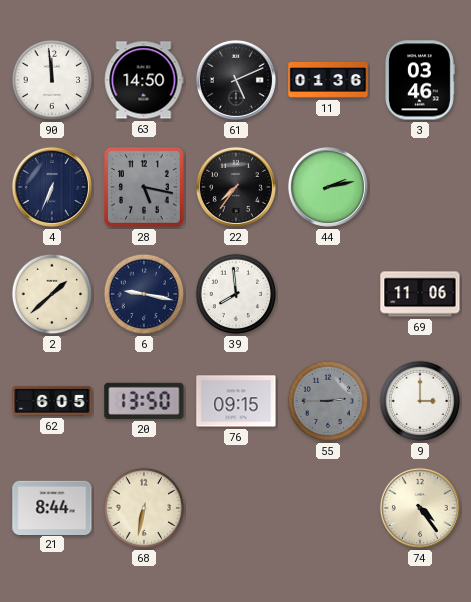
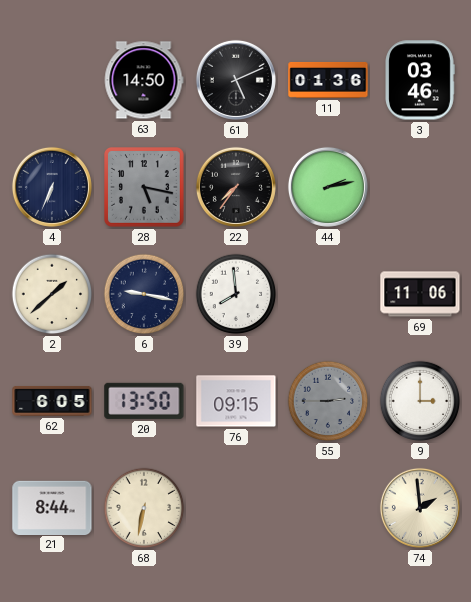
90: 11:59 -> none
74: 4:24 -> 1:59
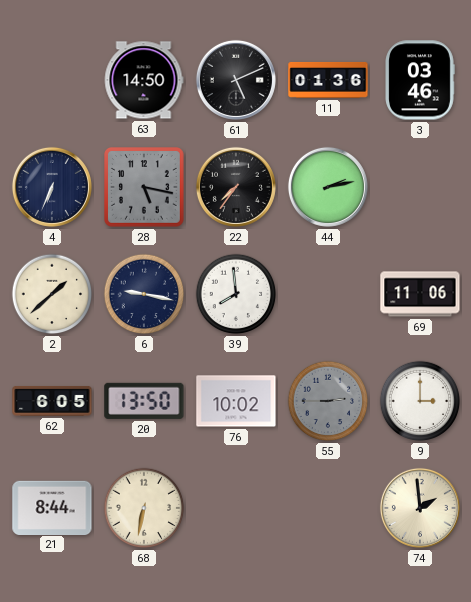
76: 09:15 -> 10:02
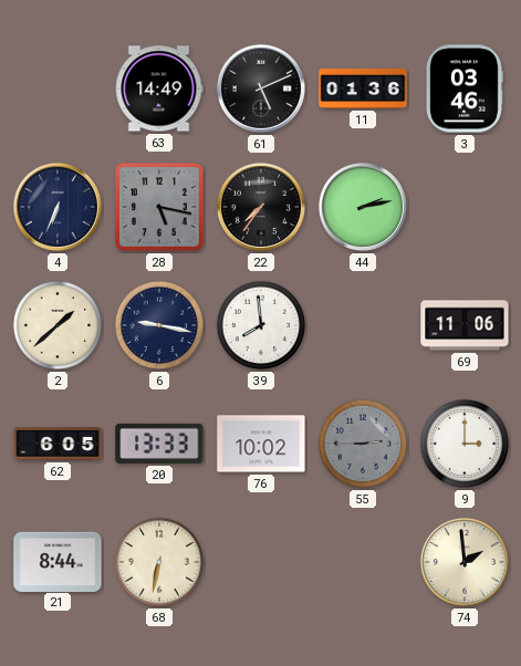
63: 14:50 -> 14:49
20: 13:50 -> 13:33
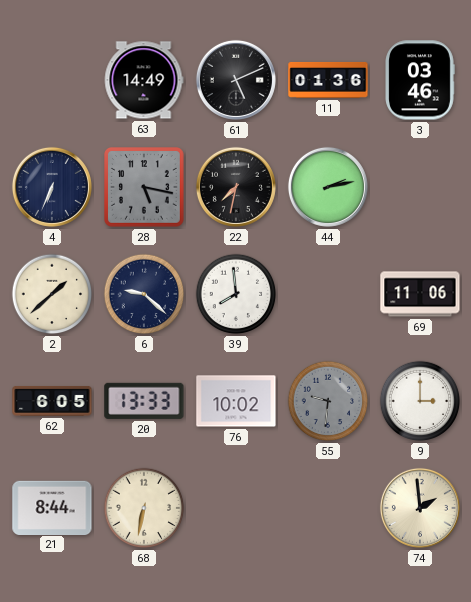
22: 7:36 -> 7:32
6: 9:17 -> 9:22
55: 2:45 -> 9:31
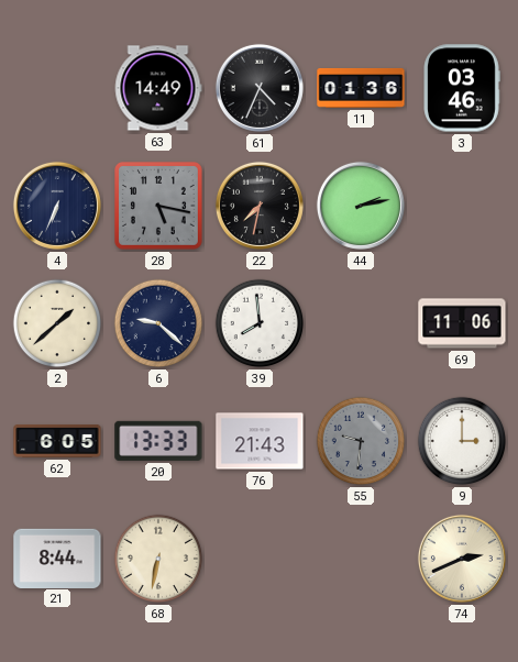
61: 5:11 -> 4:34
76: 10:02 -> 21:43
74: 1:59 -> 2:41
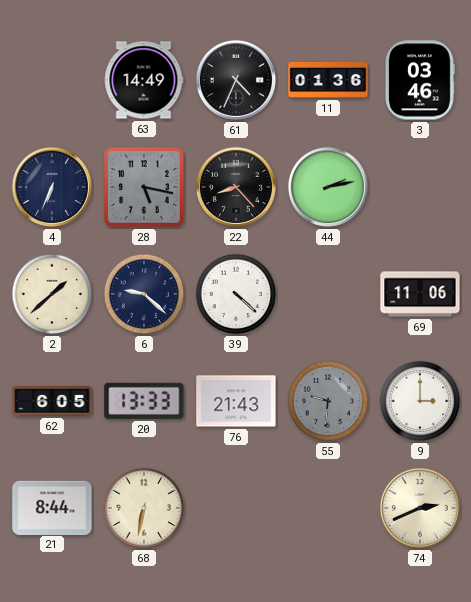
22: 7:32 -> 8:23
39: 7:59 -> 4:22
